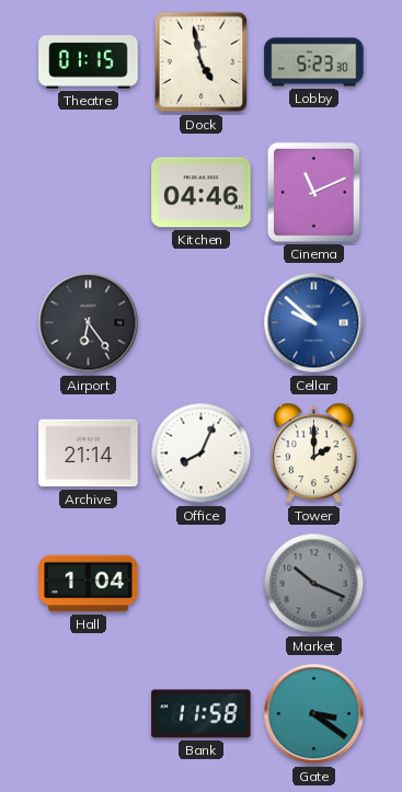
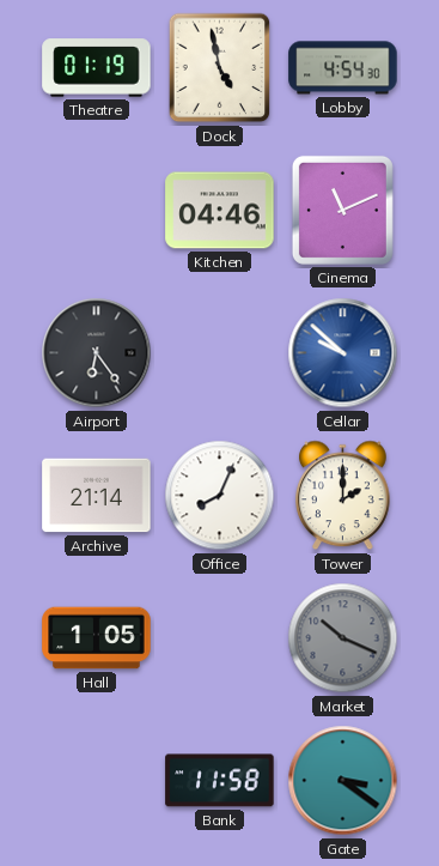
Theatre: 01:15 -> 01:19
Lobby: 5:23 -> 4:54
Hall: 1:04 -> 1:05
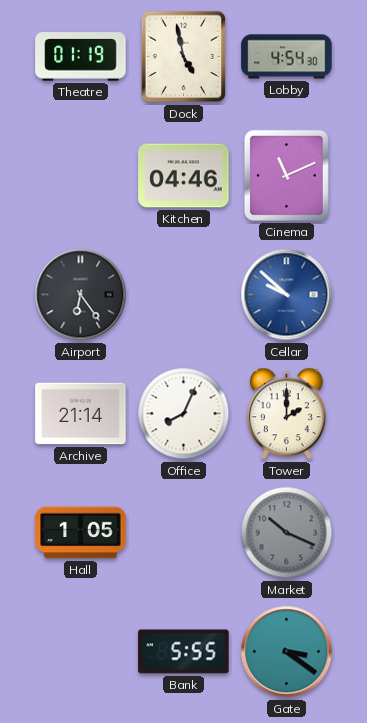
Bank: 11:58 -> 5:55
